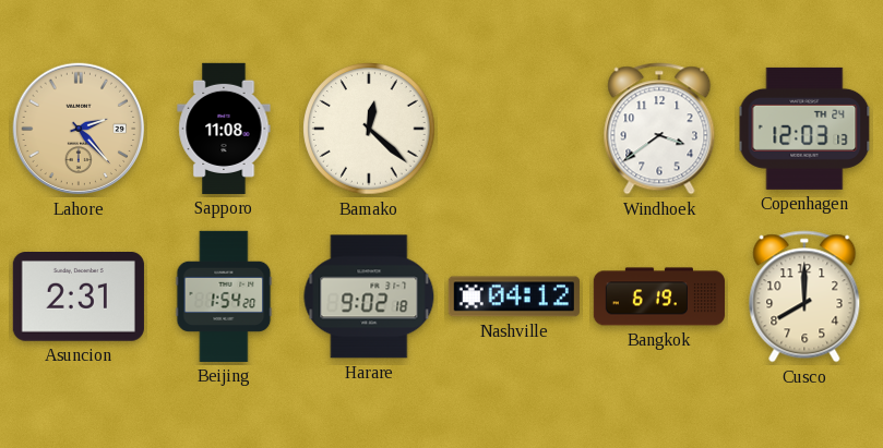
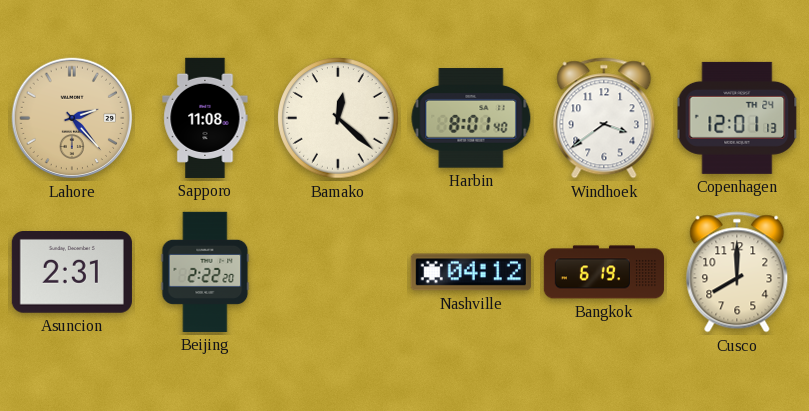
Harbin: none -> 8:01
Copenhagen: 12:03 -> 12:01
Beijing: 1:54 -> 2:22
Harare: 9:02 -> none
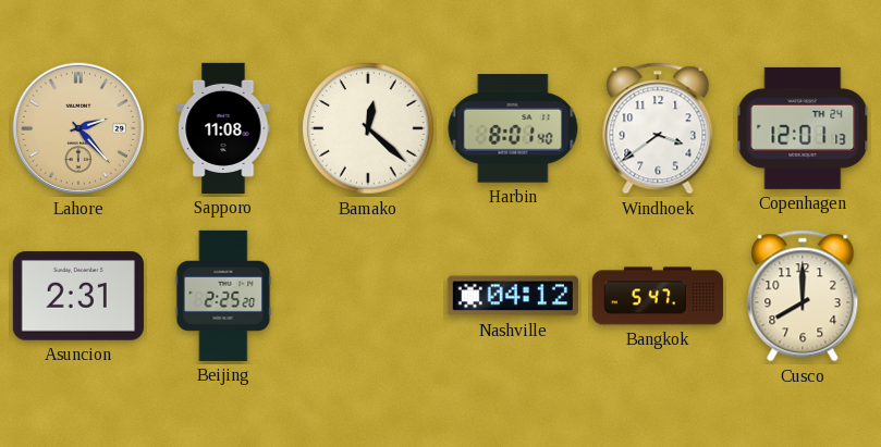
Beijing: 2:22 -> 2:25
Bangkok: 6:19 -> 5:47
